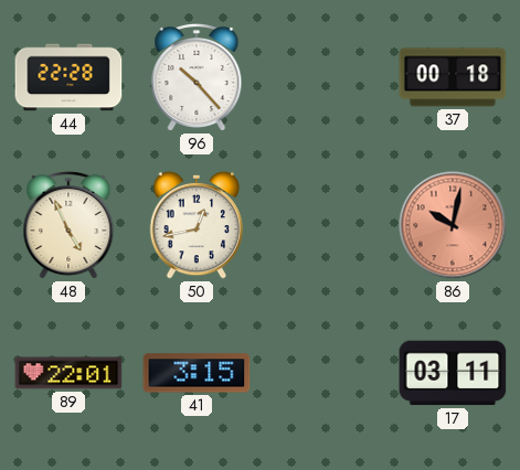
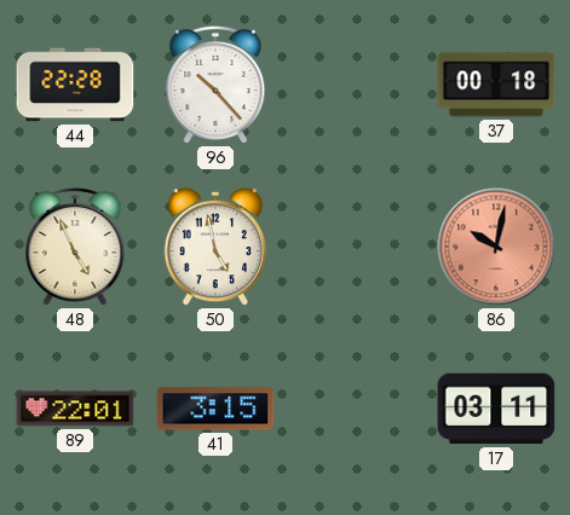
50: 12:43 -> 4:58
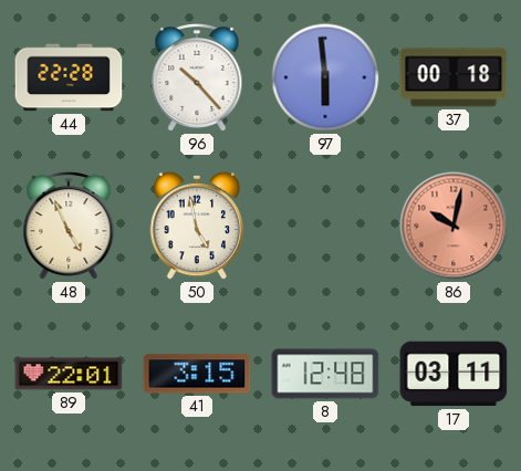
97: none -> 5:59
8: none -> 12:48
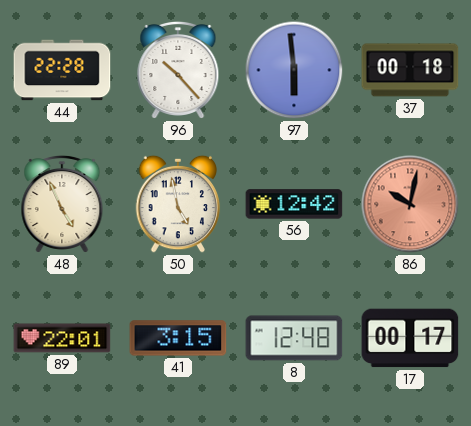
56: none -> 12:42
17: 03:11 -> 00:17
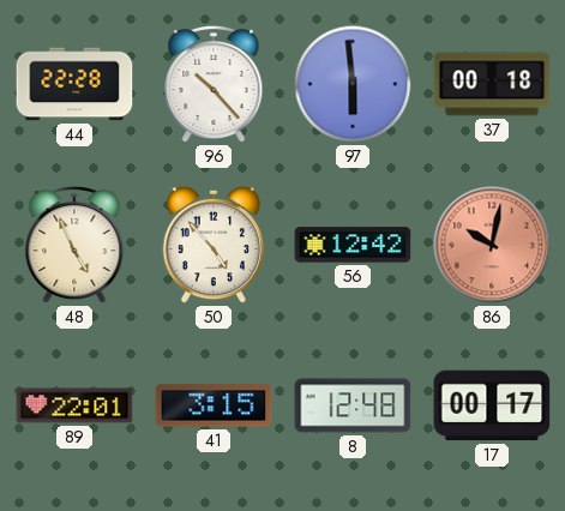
50: 4:58 -> 4:53
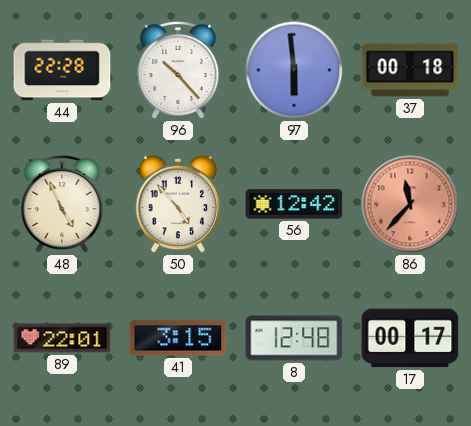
86: 10:02 -> 11:37
